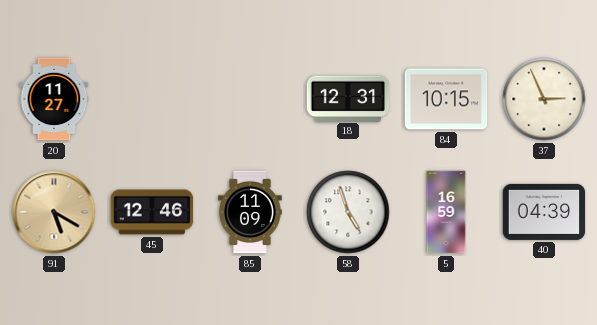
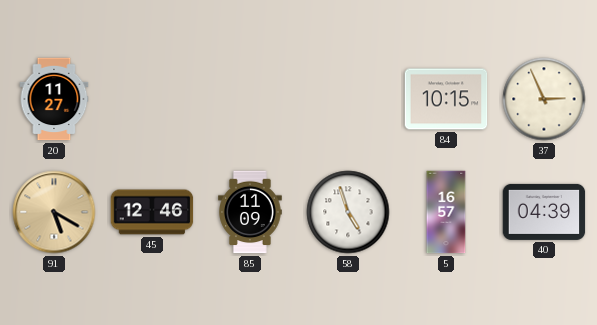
18: 12:31 -> none
5: 16:59 -> 16:57
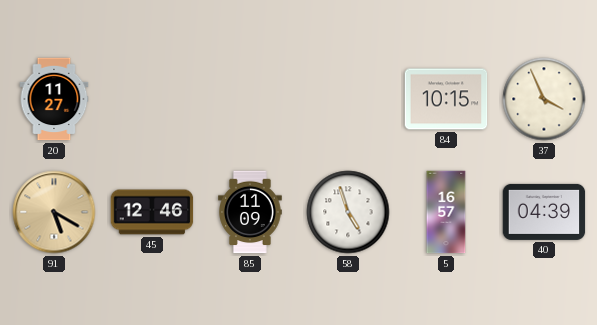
37: 2:56 -> 3:56
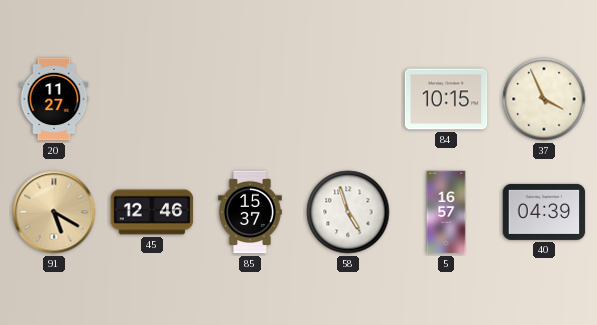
85: 11:09 -> 15:37
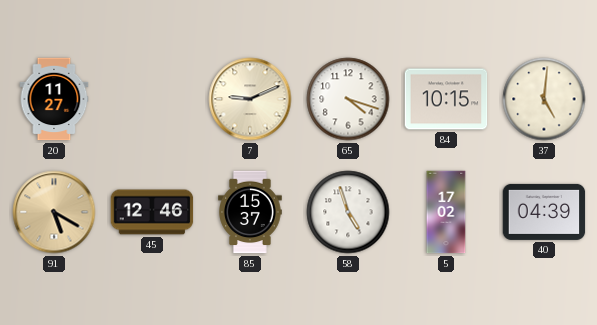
7: none -> 9:11
65: none -> 4:18
37: 3:56 -> 5:01
5: 16:57 -> 17:02
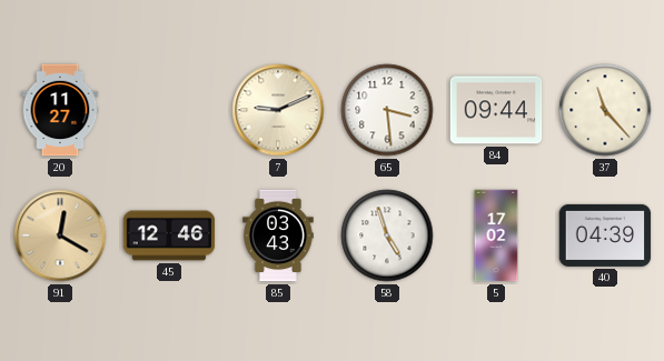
65: 4:18 -> 3:29
84: 10:15 -> 09:44
37: 5:01 -> 11:23
91: 5:20 -> 12:20
85: 15:37 -> 03:43
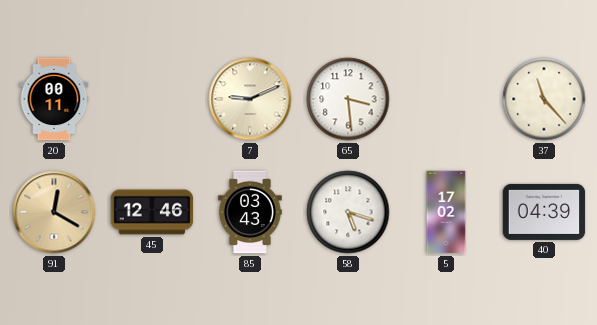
20: 11:27 -> 00:11
84: 09:44 -> none
58: 4:57 -> 5:18
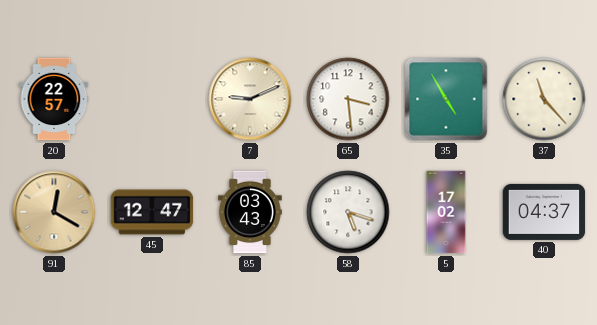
20: 00:11 -> 22:57
35: none -> 4:55
45: 12:46 -> 12:47
40: 04:39 -> 04:37
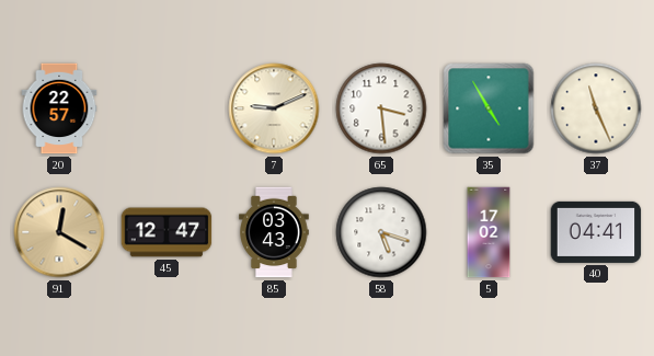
37: 11:23 -> 11:26
40: 04:37 -> 04:41
